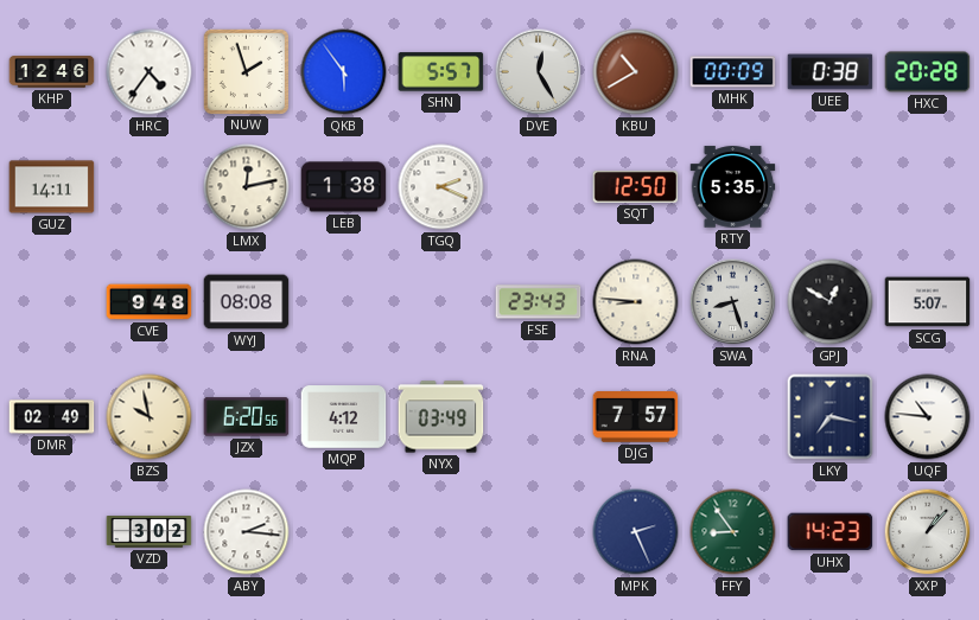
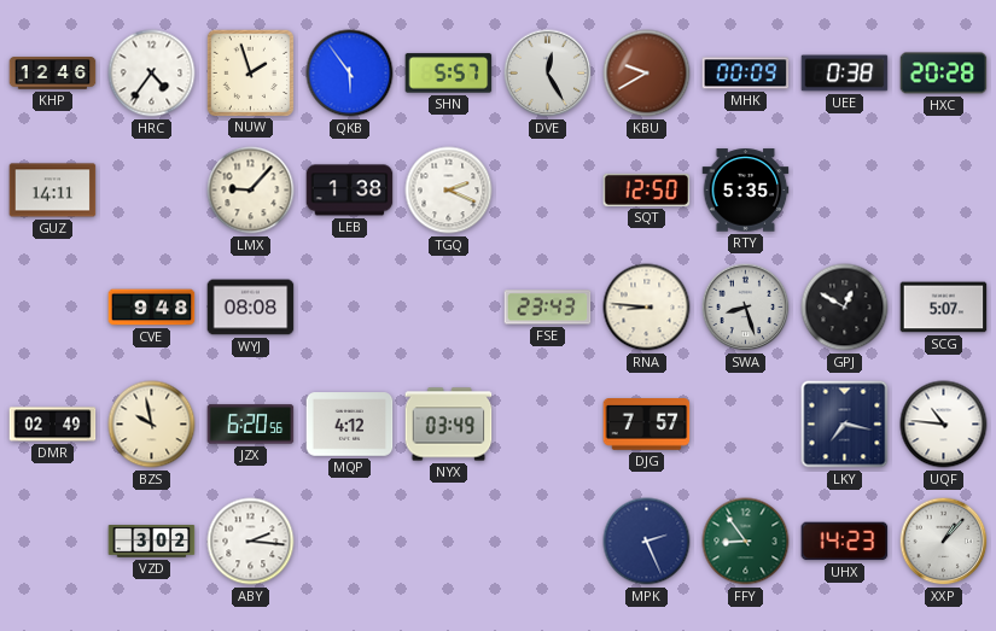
KBU: 10:40 -> 9:40
LMX: 12:13 -> 9:07
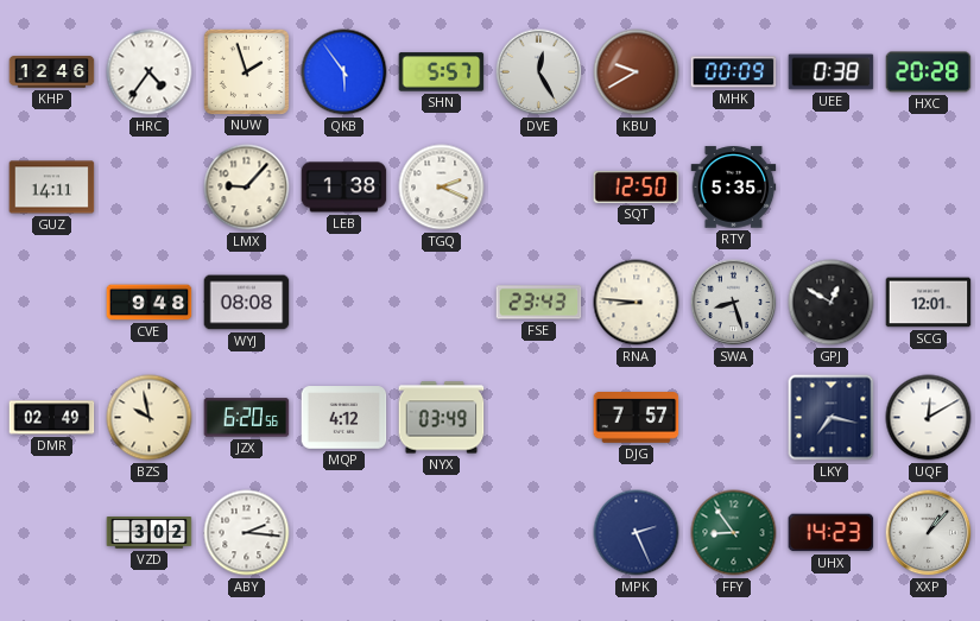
SCG: 5:07 -> 12:01
UQF: 10:46 -> 12:10
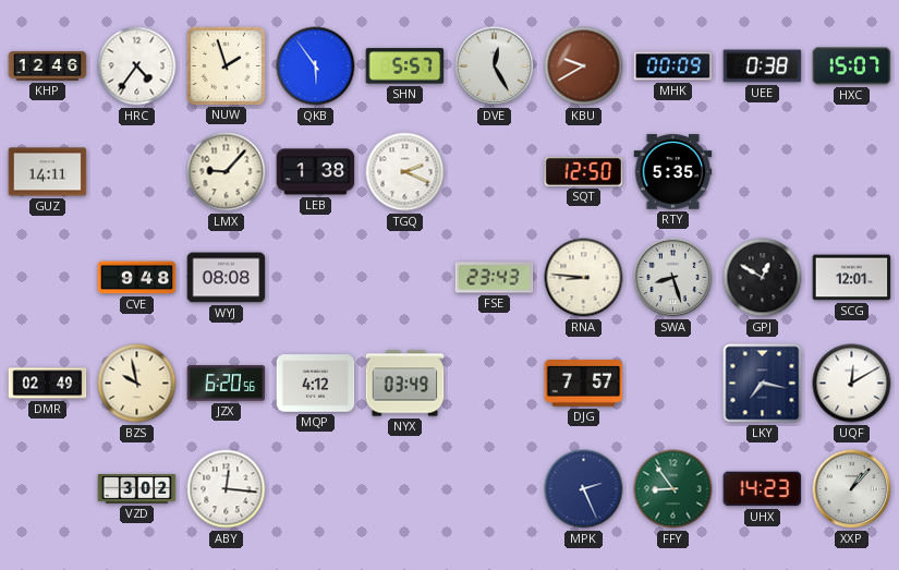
HXC: 20:28 -> 15:07
ABY: 2:16 -> 12:16
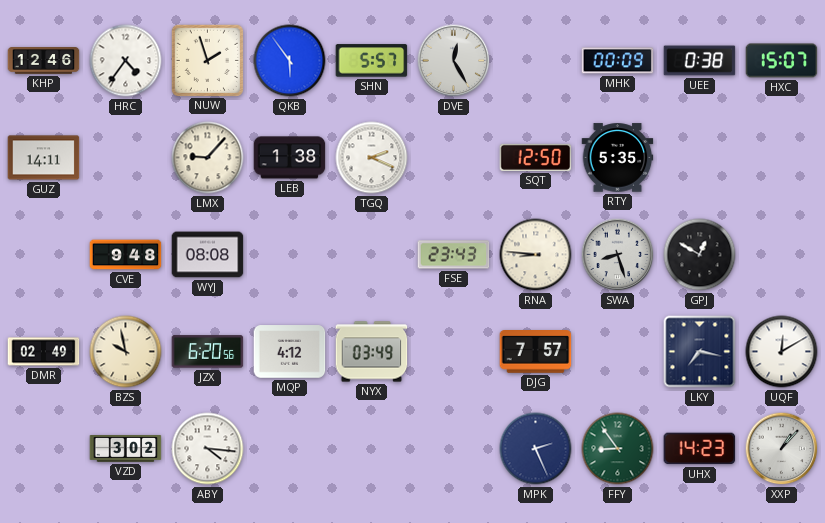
KBU: 9:40 -> none
SCG: 12:01 -> none
ABY: 12:16 -> 4:16
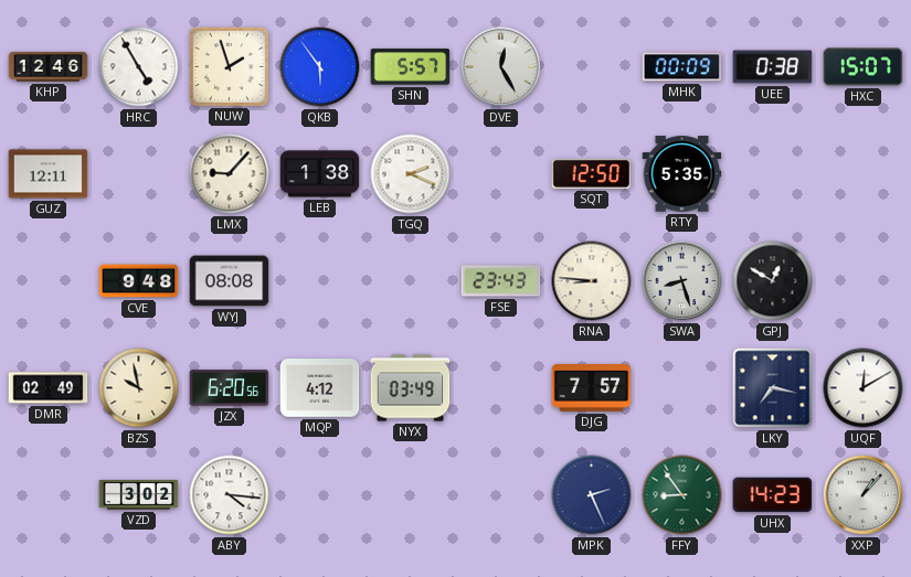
HRC: 4:36 -> 4:55
GUZ: 14:11 -> 12:11
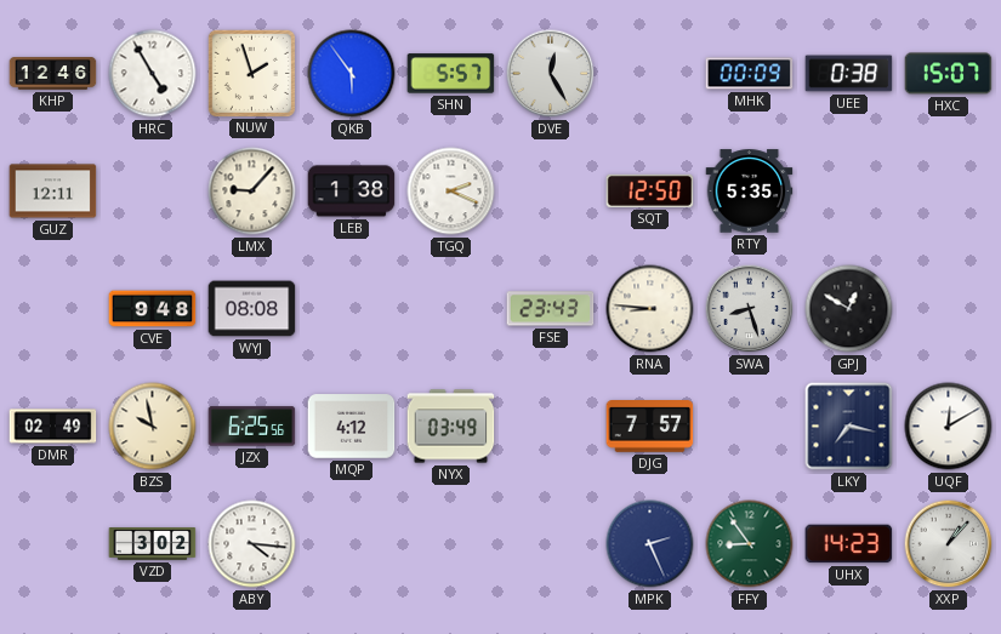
JZX: 6:20 -> 6:25
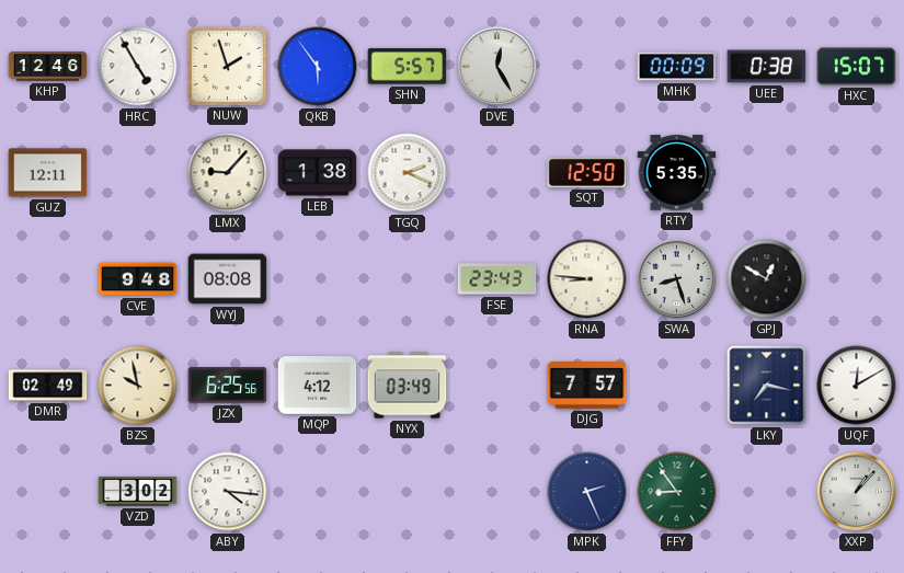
UHX: 14:23 -> none
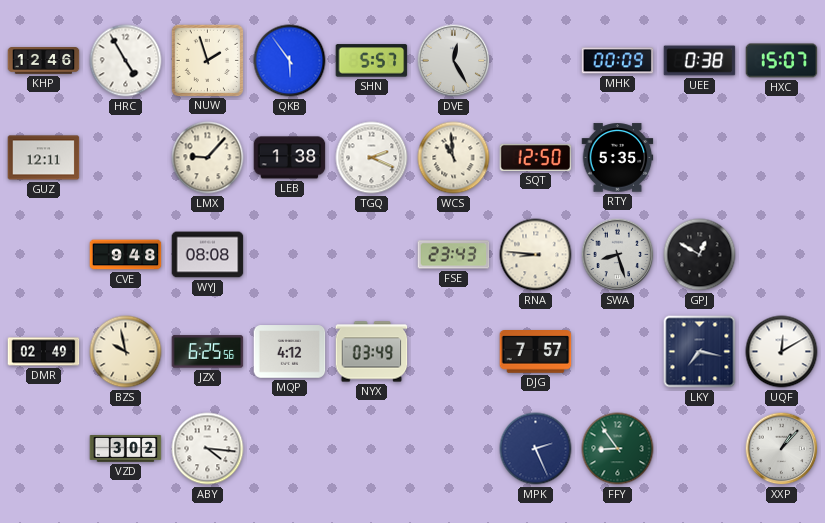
WCS: none -> 10:59
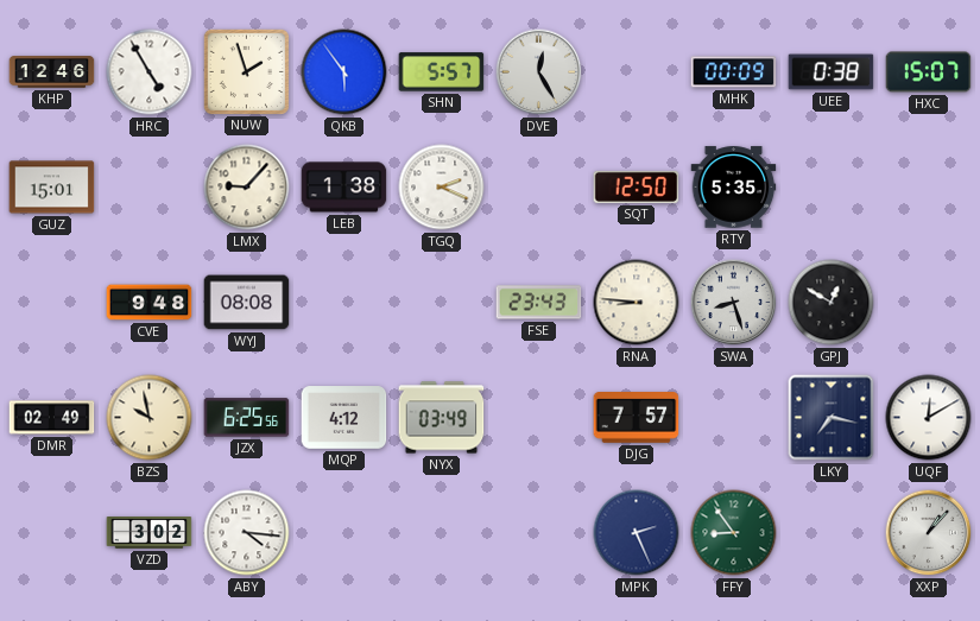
GUZ: 12:11 -> 15:01
WCS: 10:59 -> none
